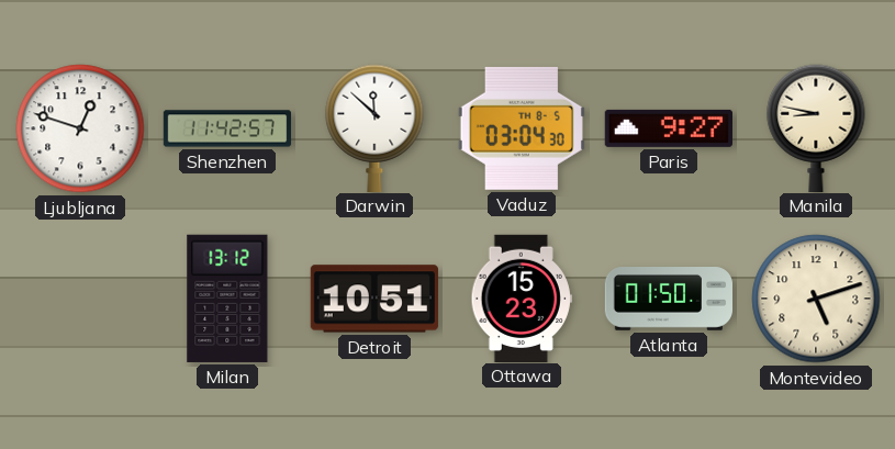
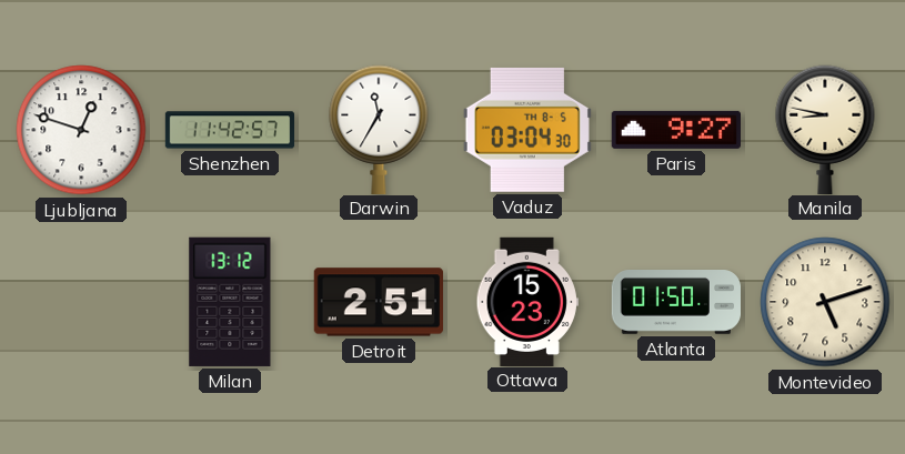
Darwin: 11:52 -> 11:35
Detroit: 10:51 -> 2:51
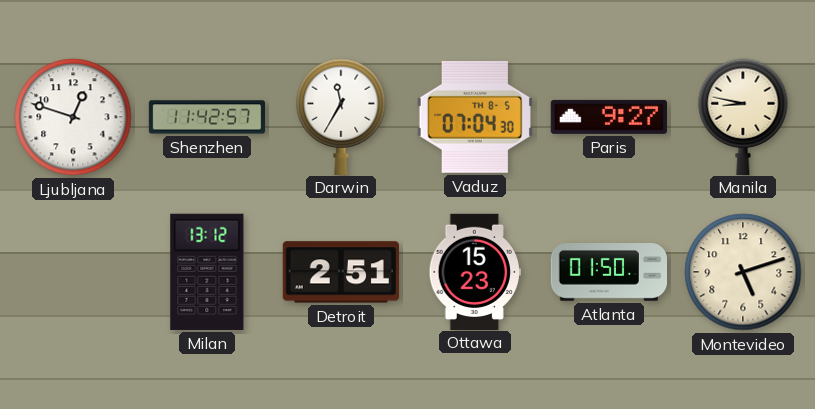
Vaduz: 03:04 -> 07:04
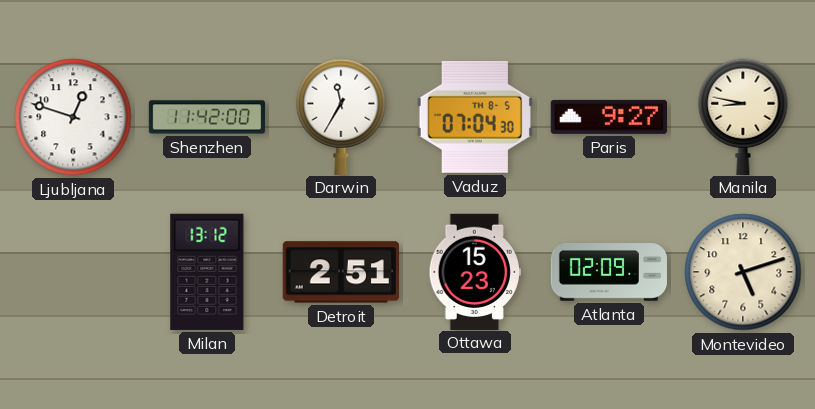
Shenzhen: 11:42:57 -> 11:42:00
Atlanta: 01:50 -> 02:09
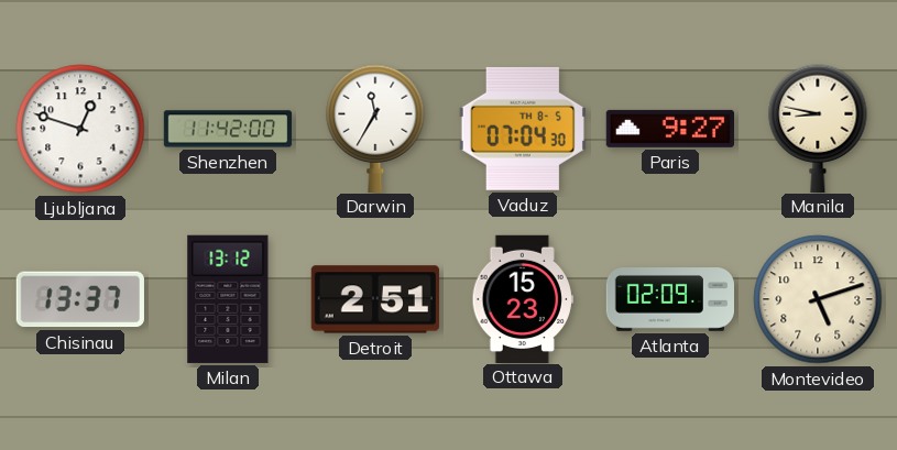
Chisinau: none -> 13:37
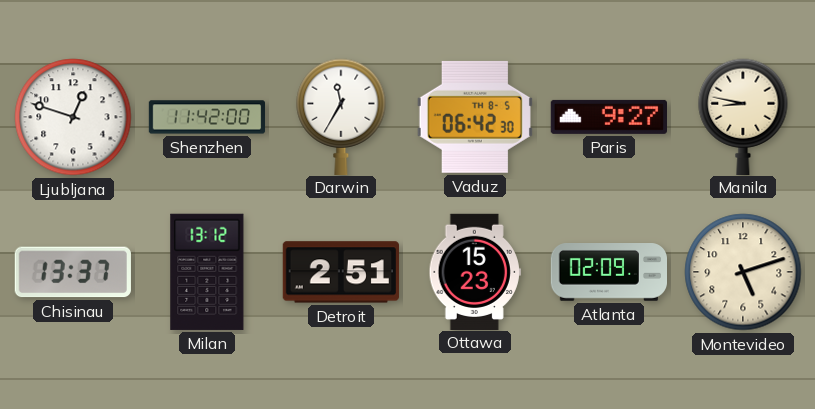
Vaduz: 07:04 -> 06:42
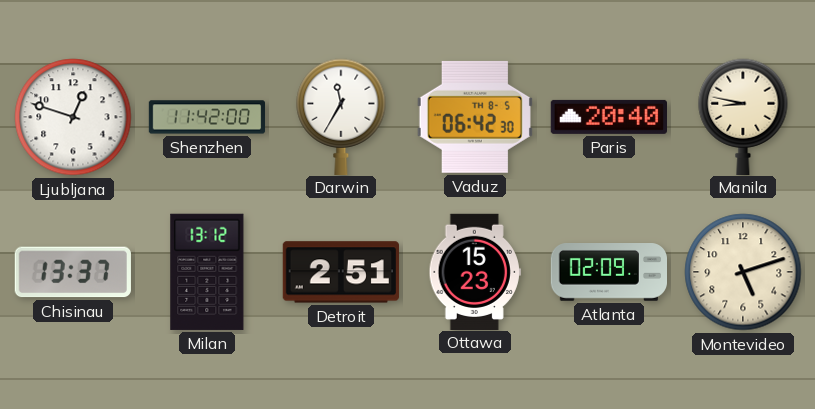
Paris: 9:27 -> 20:40
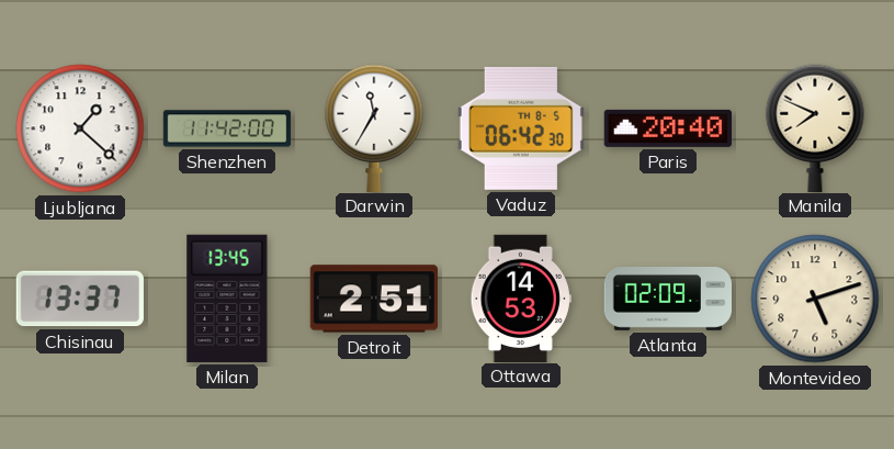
Ljubljana: 12:48 -> 1:22
Manila: 8:47 -> 7:49
Milan: 13:12 -> 13:45
Ottawa: 15:23 -> 14:53
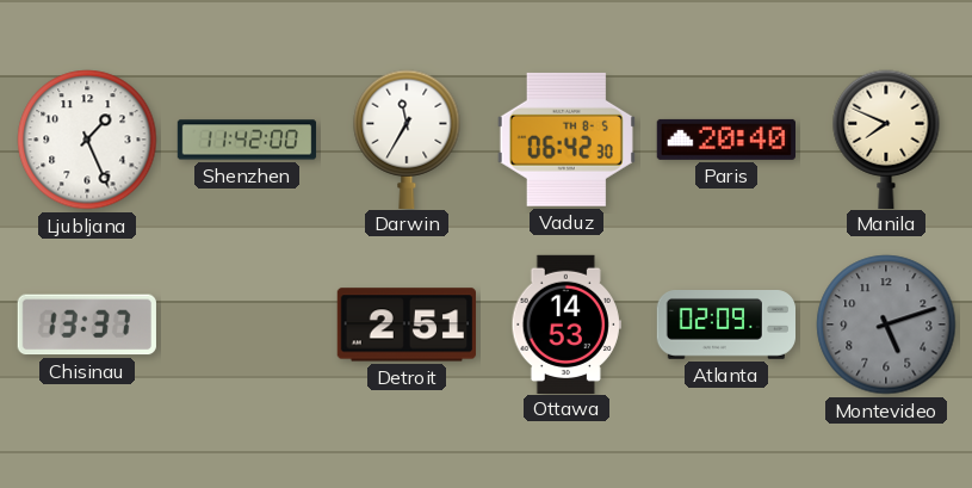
Ljubljana: 1:22 -> 1:26
Milan: 13:45 -> none
Montevideo dial: cream -> grey
